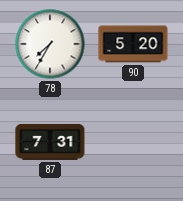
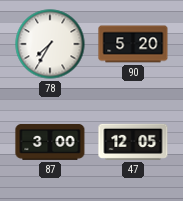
87: 7:31 -> 3:00
47: none -> 12:05
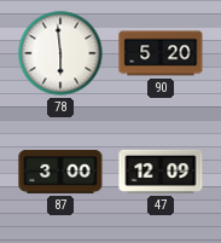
78: 7:35 -> 5:59
47: 12:05 -> 12:09
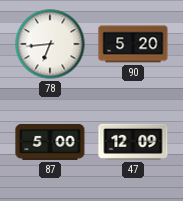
78: 5:59 -> 6:44
87: 3:00 -> 5:00
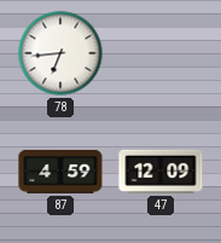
90: 5:20 -> none
87: 5:00 -> 4:59
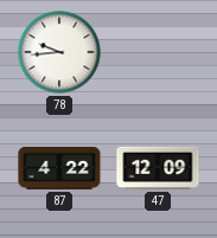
78: 6:44 -> 9:44
87: 4:59 -> 4:22
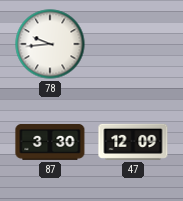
87: 4:22 -> 3:30
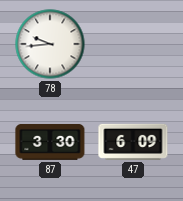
47: 12:09 -> 6:09
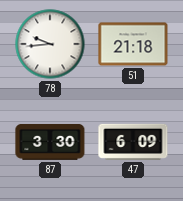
51: none -> 21:18
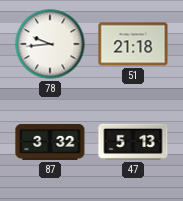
87: 3:30 -> 3:32
47: 6:09 -> 5:13
